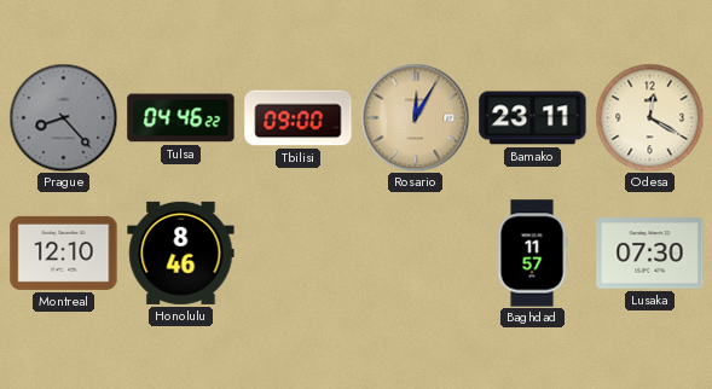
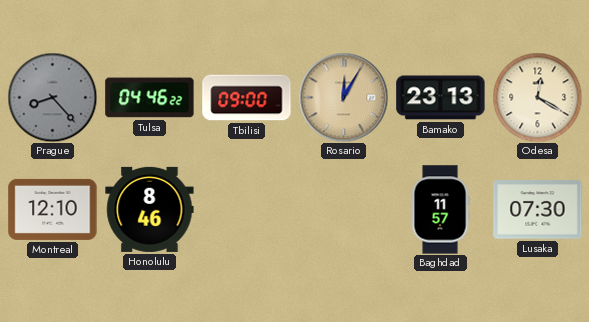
Bamako: 23:11 -> 23:13
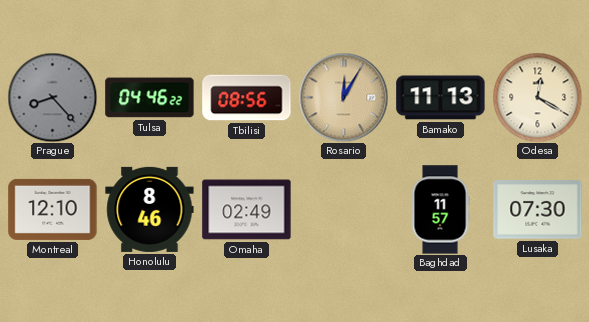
Tbilisi: 09:00 -> 08:56
Bamako: 23:13 -> 11:13
Omaha: none -> 02:49
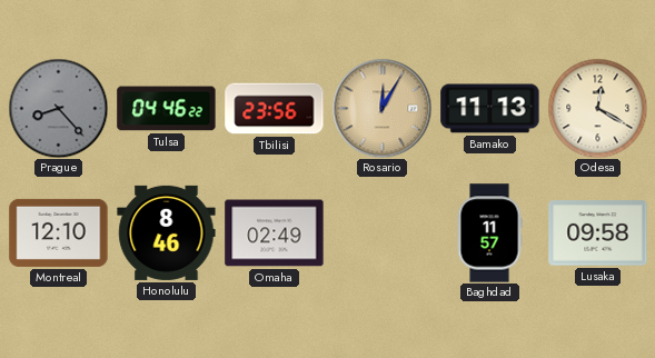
Tbilisi: 08:56 -> 23:56
Lusaka: 07:30 -> 09:58
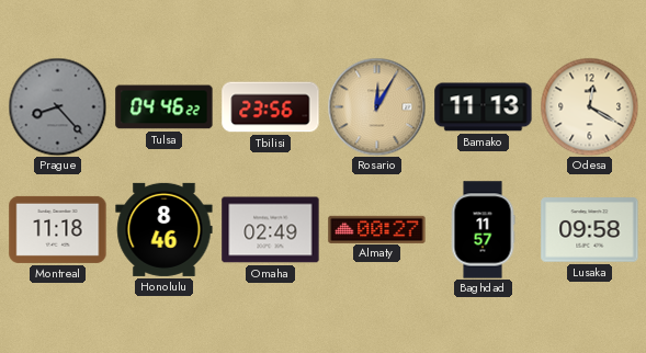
Montreal: 12:10 -> 11:18
Almaty: none -> 00:27
